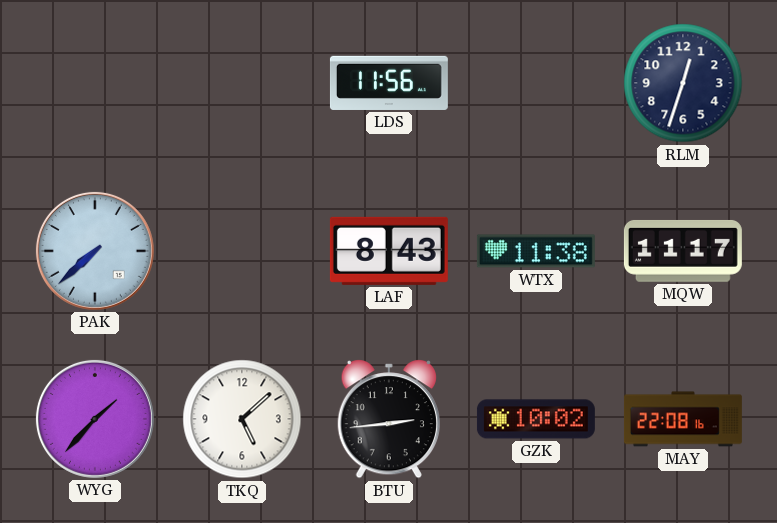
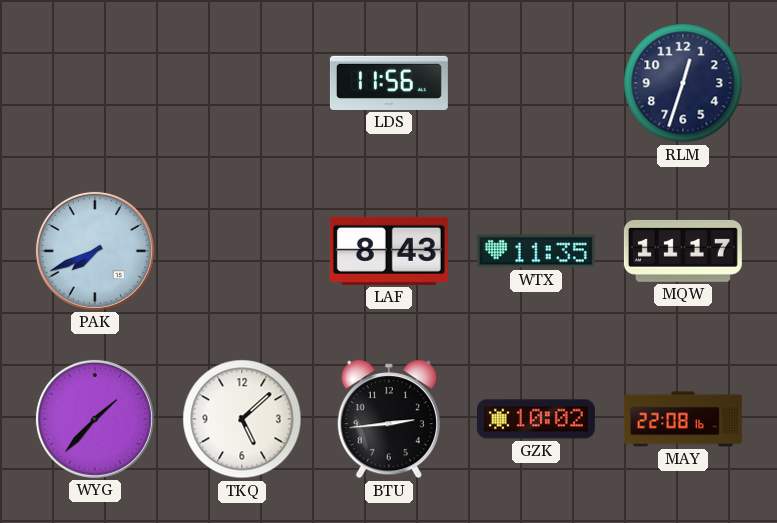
PAK: 7:38 -> 7:41
WTX: 11:38 -> 11:35
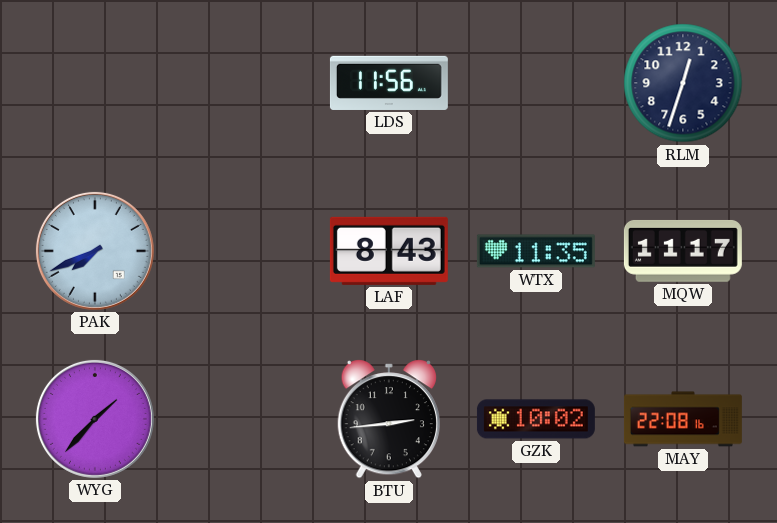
TKQ: 5:08 -> none
